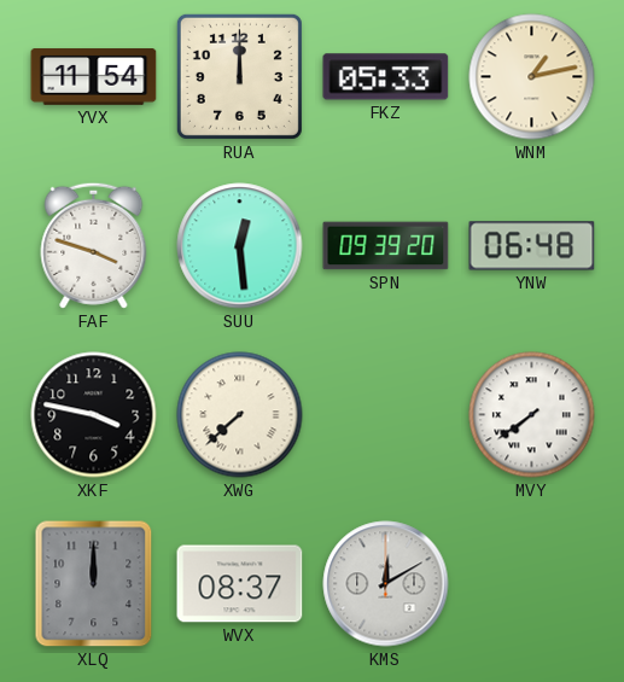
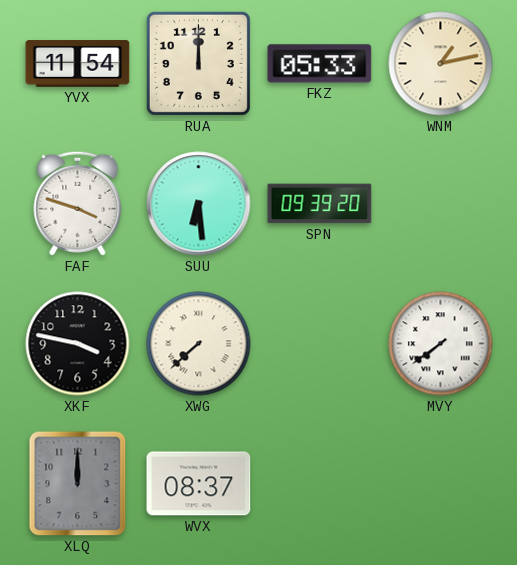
SUU: 12:29 -> 6:29
YNW: 06:48 -> none
KMS: 12:10 -> none
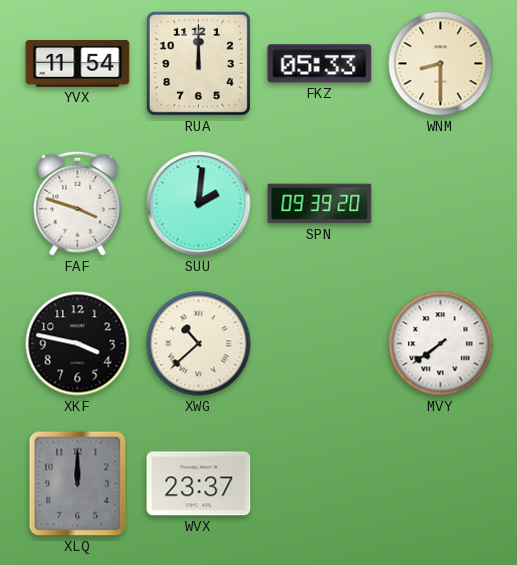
WNM: 1:13 -> 8:30
SUU: 6:29 -> 2:01
XWG: 7:38 -> 10:38
WVX: 08:37 -> 23:37
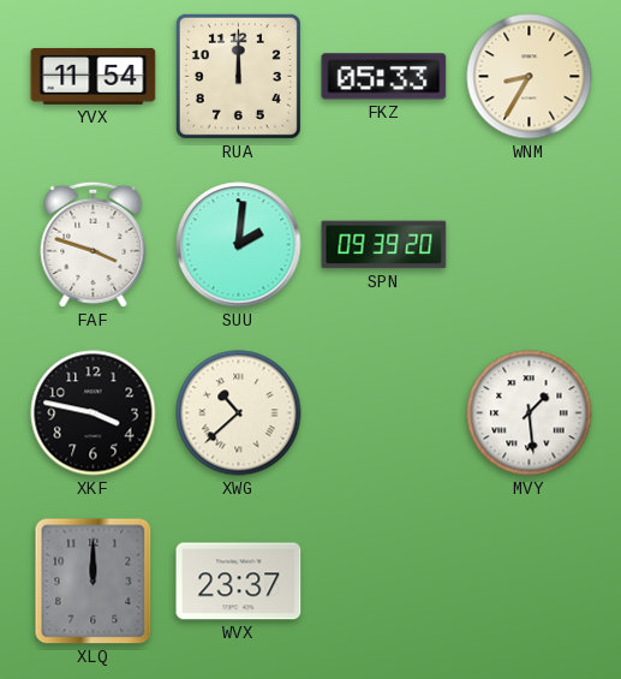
WNM: 8:30 -> 8:35
MVY: 7:39 -> 1:29
